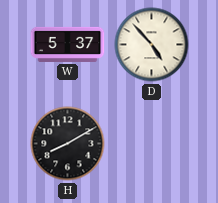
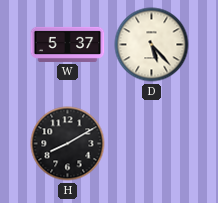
D: 4:53 -> 5:23
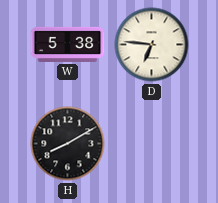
W: 5:37 -> 5:38
D: 5:23 -> 6:46
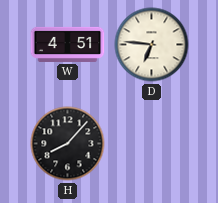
W: 5:38 -> 4:51
H: 8:10 -> 8:07
